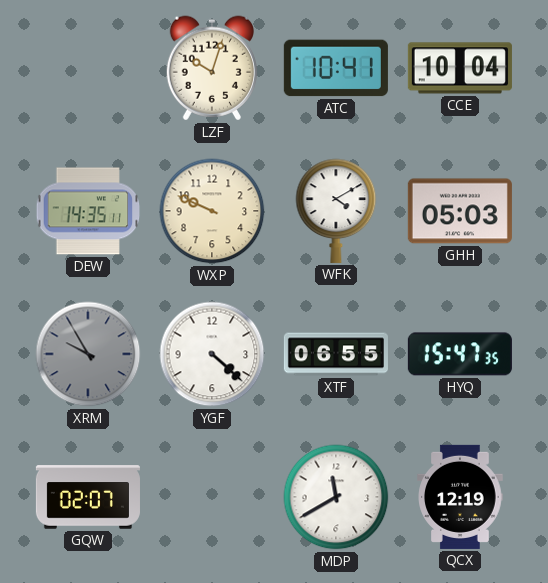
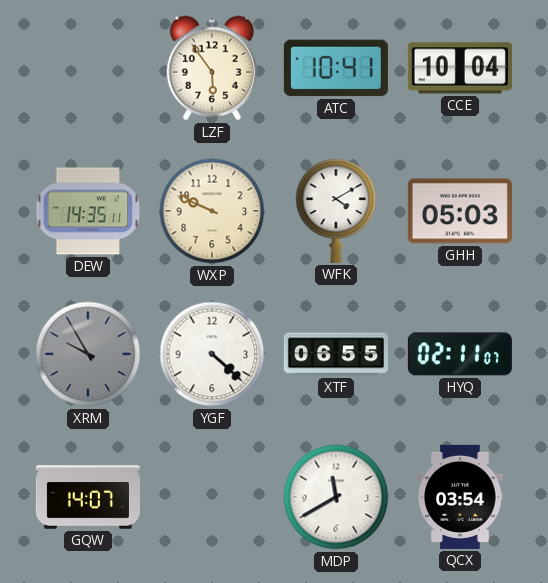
LZF: 10:03 -> 5:54
HYQ: 15:47 -> 02:11
GQW: 02:07 -> 14:07
QCX: 12:19 -> 03:54
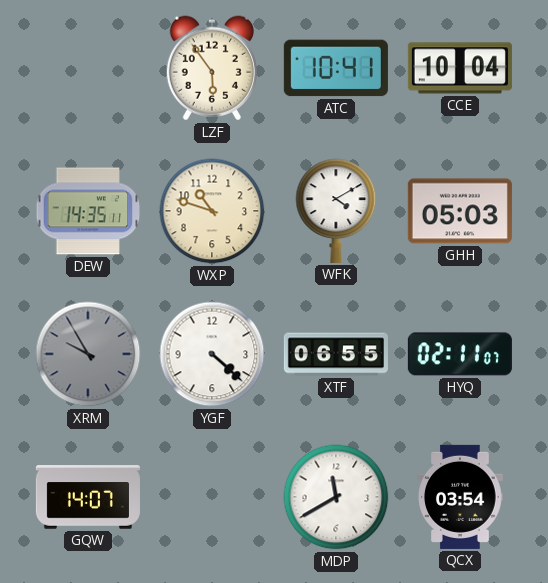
WXP: 9:49 -> 10:48
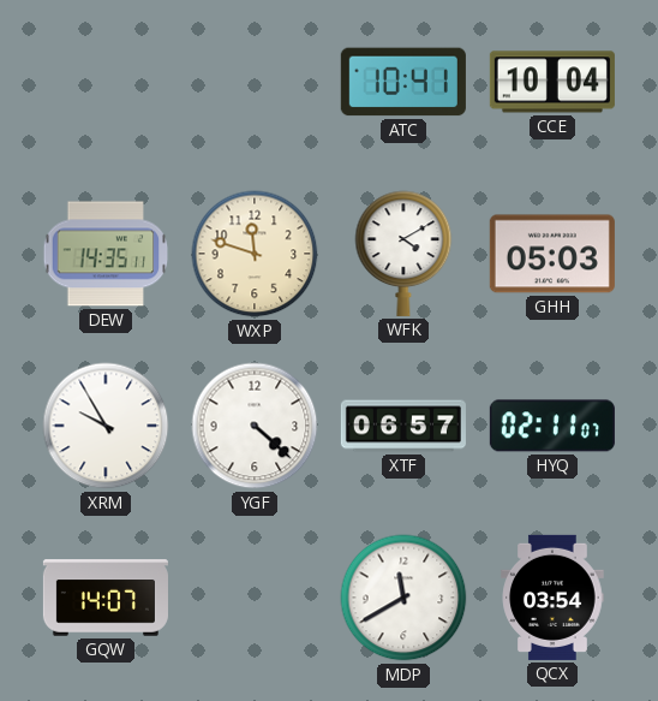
LZF: 5:54 -> none
WXP: 10:48 -> 11:48
XRM dial: grey -> white
XTF: 06:55 -> 06:57
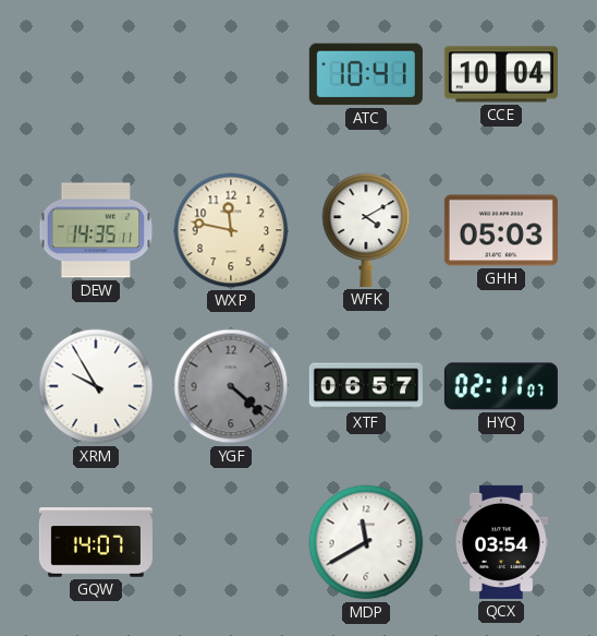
WXP: 11:48 -> 11:47
YGF dial: white -> grey
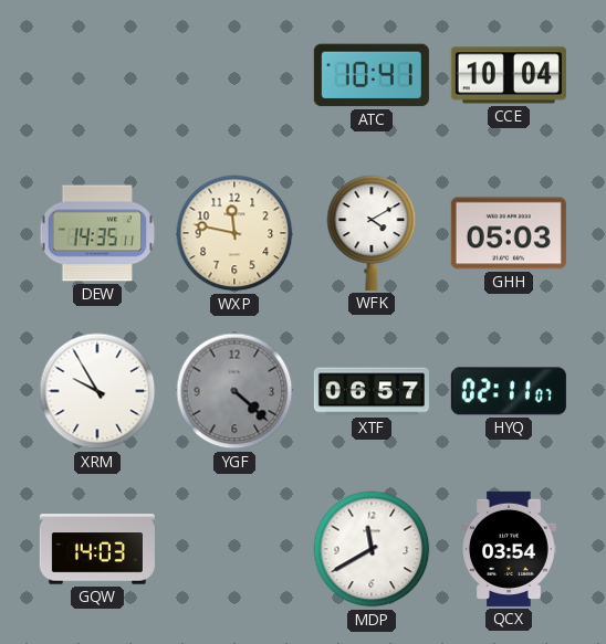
GQW: 14:07 -> 14:03
